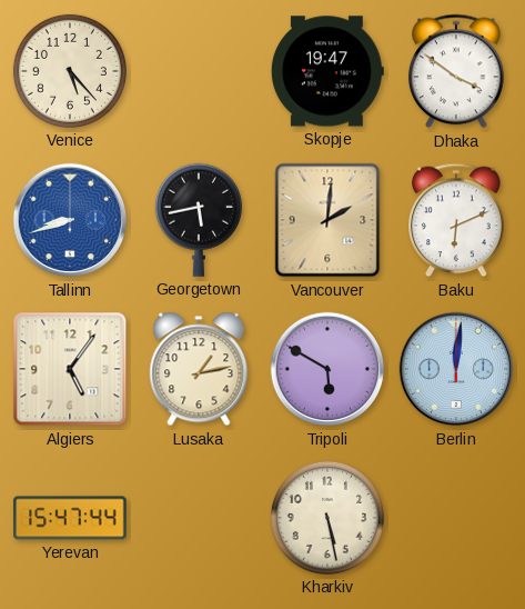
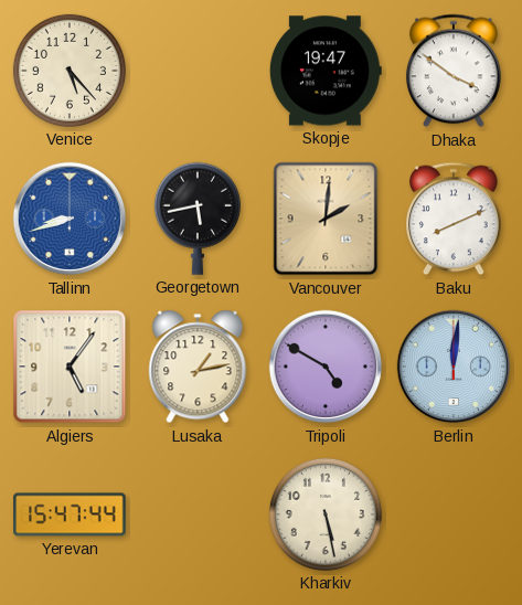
Baku: 6:11 -> 8:11
Tripoli: 5:50 -> 4:50
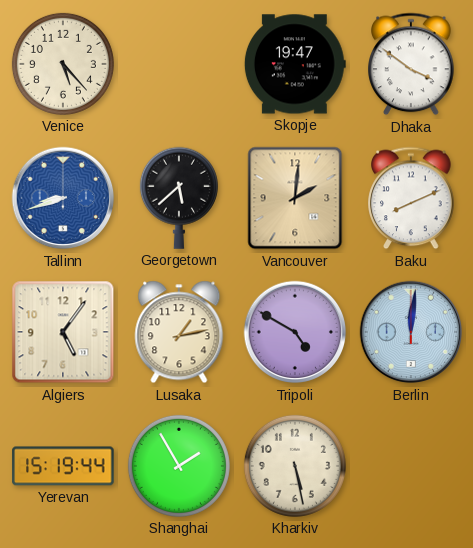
Georgetown: 5:43 -> 5:38
Yerevan: 15:47 -> 15:19
Shanghai: none -> 1:55
